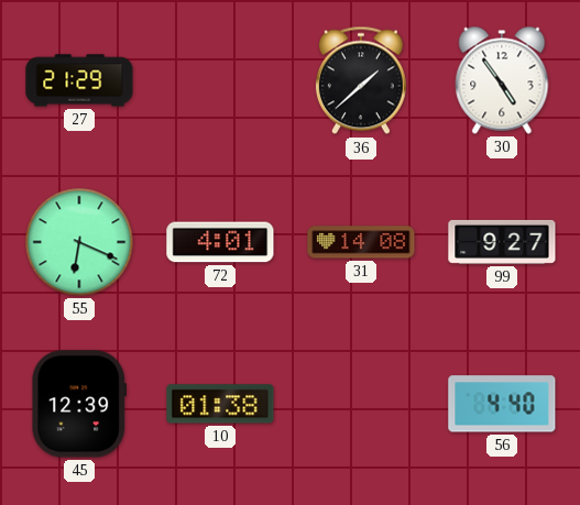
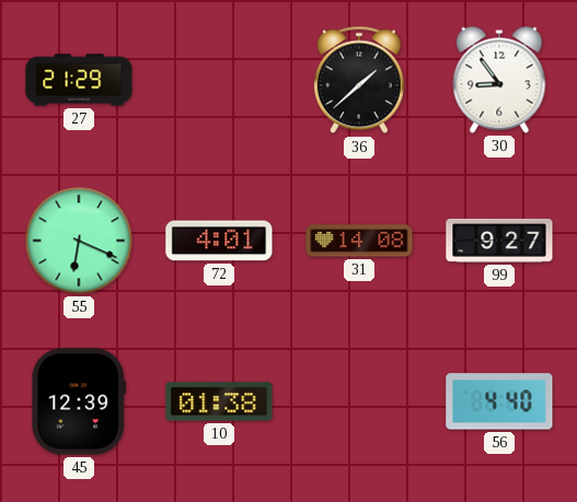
30: 4:54 -> 8:54
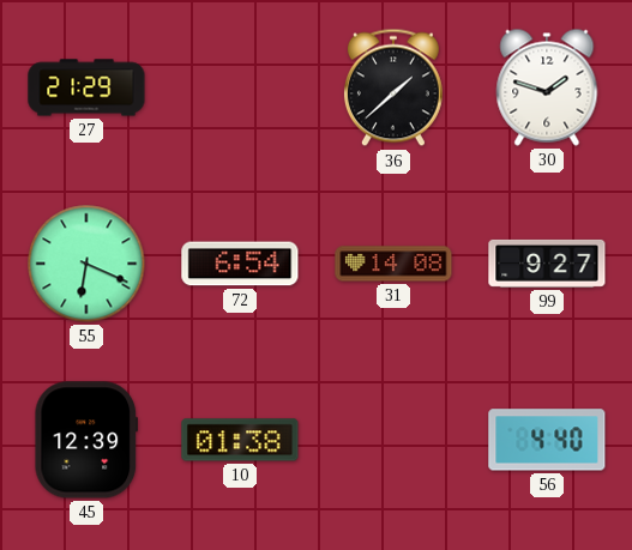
30: 8:54 -> 1:48
72: 4:01 -> 6:54
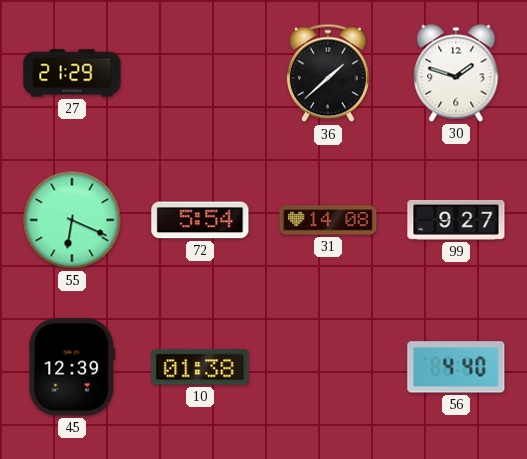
72: 6:54 -> 5:54
